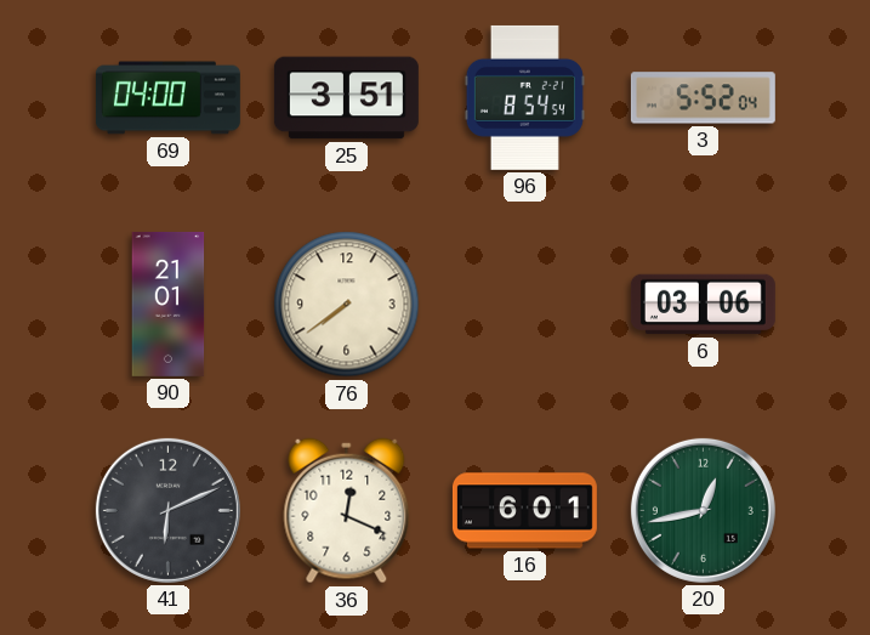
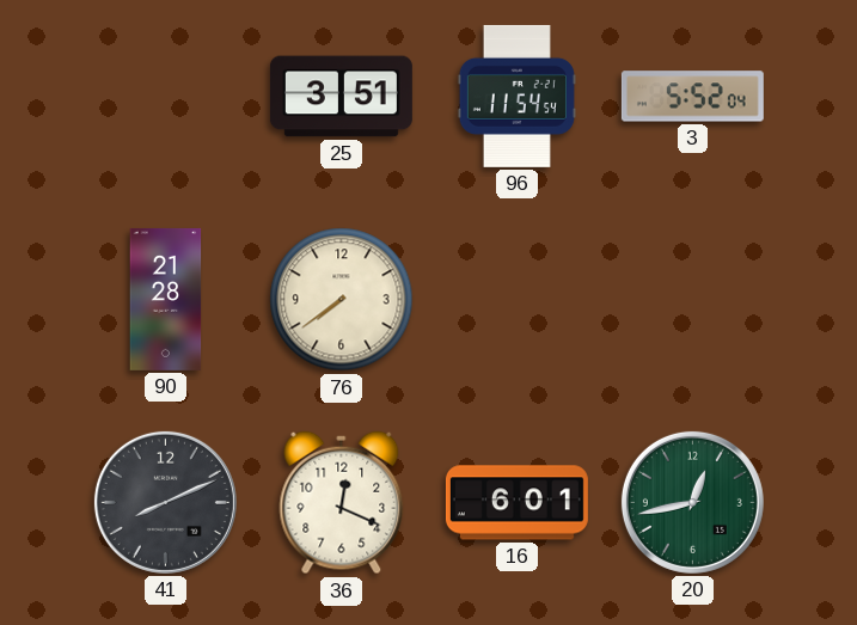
69: 04:00 -> none
96: 8:54 -> 11:54
90: 21:01 -> 21:28
6: 03:06 -> none
41: 6:11 -> 8:11
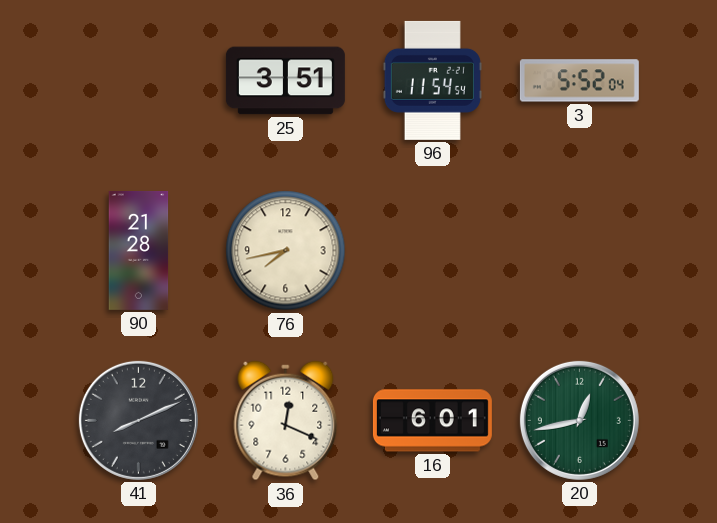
76: 7:39 -> 7:43
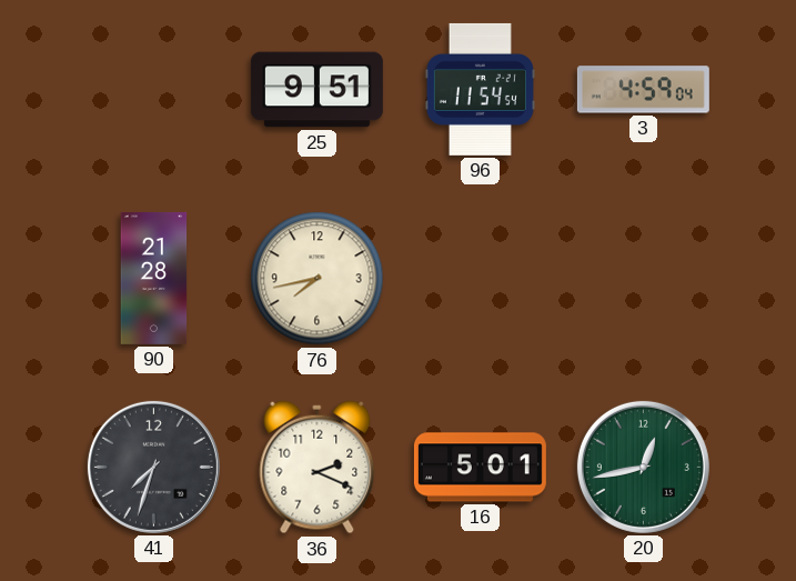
25: 3:51 -> 9:51
3: 5:52 -> 4:59
41: 8:11 -> 7:33
36: 12:19 -> 2:19
16: 6:01 -> 5:01
